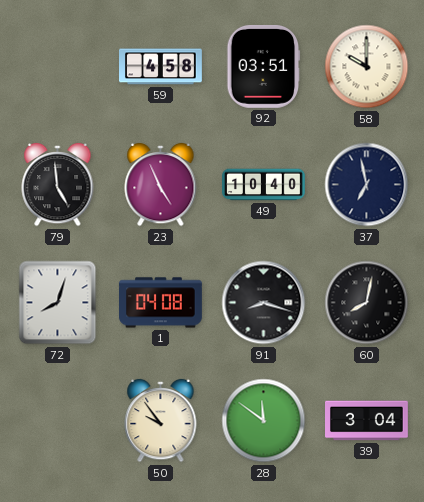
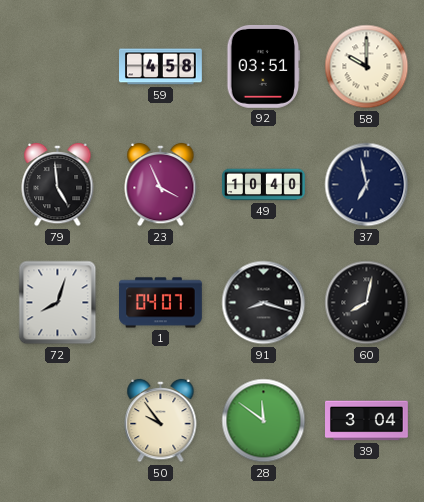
23: 4:56 -> 3:56
1: 04:08 -> 04:07
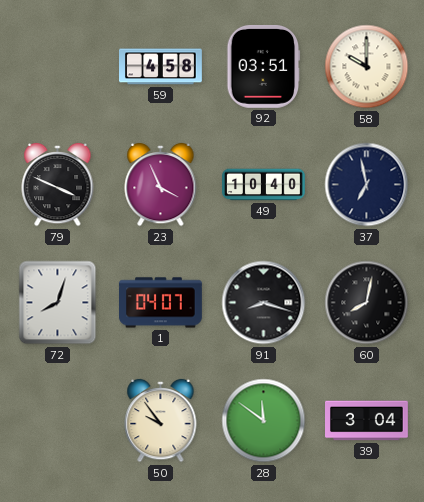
79: 4:59 -> 3:49
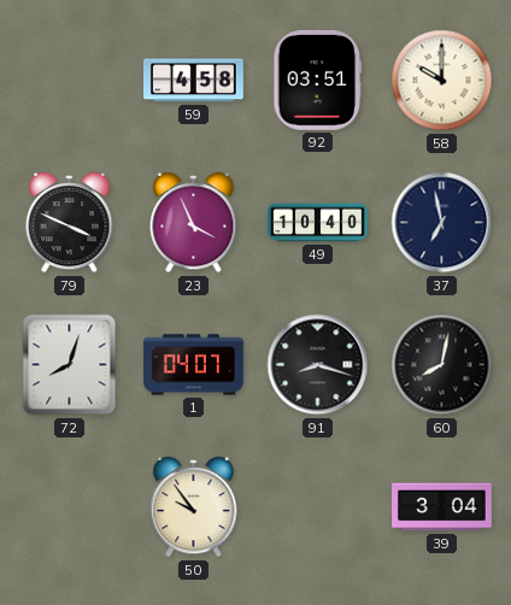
28: 11:51 -> none
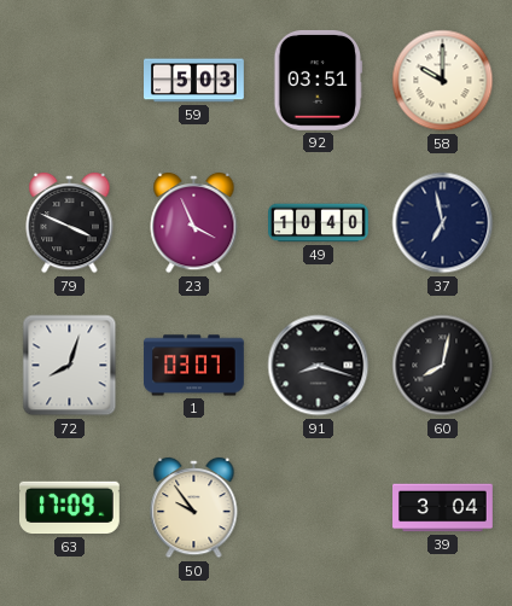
59: 4:58 -> 5:03
1: 04:07 -> 03:07
63: none -> 17:09
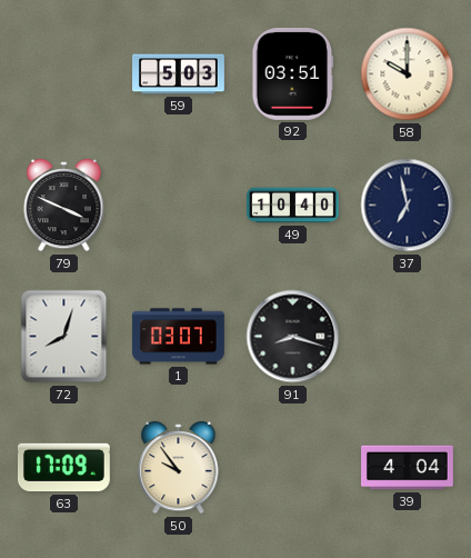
23: 3:56 -> none
60: 8:02 -> none
39: 3:04 -> 4:04
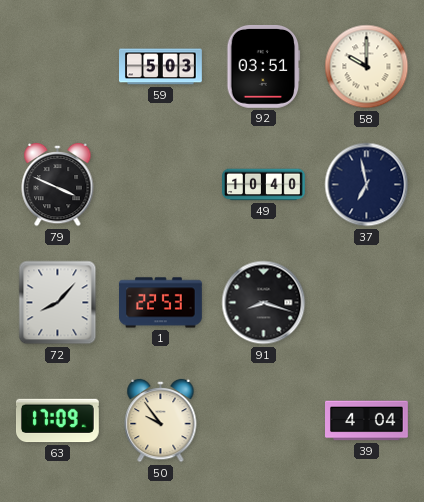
72: 8:03 -> 8:07
1: 03:07 -> 22:53
